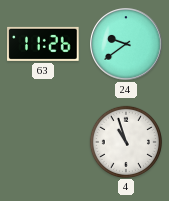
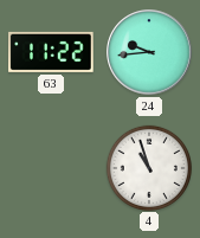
63: 11:26 -> 11:22
24: 9:39 -> 9:44
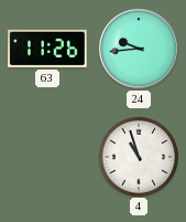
63: 11:22 -> 11:26
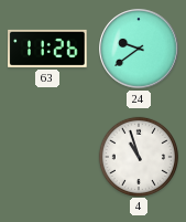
24: 9:44 -> 9:39
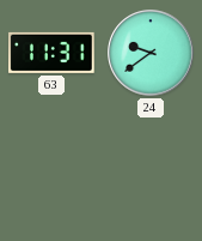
63: 11:26 -> 11:31
4: 10:57 -> none
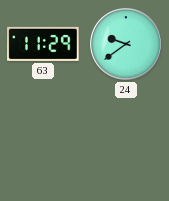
63: 11:31 -> 11:29
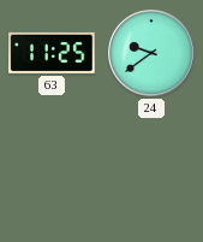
63: 11:29 -> 11:25
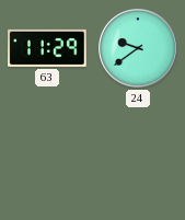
63: 11:25 -> 11:29
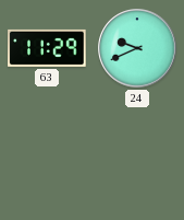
24: 9:39 -> 9:41
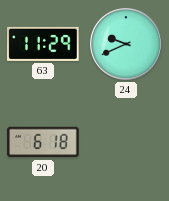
20: none -> 6:18
